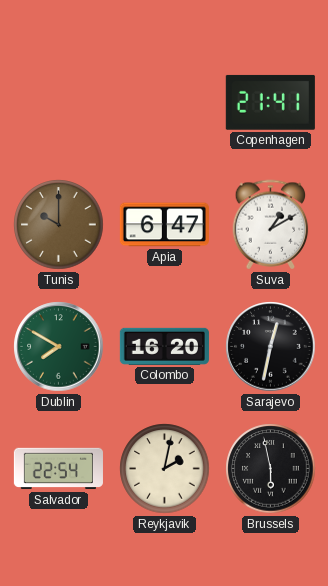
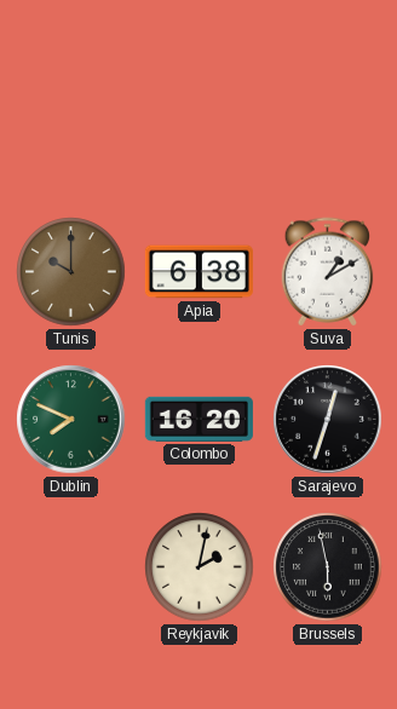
Copenhagen: 21:41 -> none
Apia: 6:47 -> 6:38
Dublin: 7:50 -> 7:49
Sarajevo: 12:32 -> 12:33
Salvador: 22:54 -> none
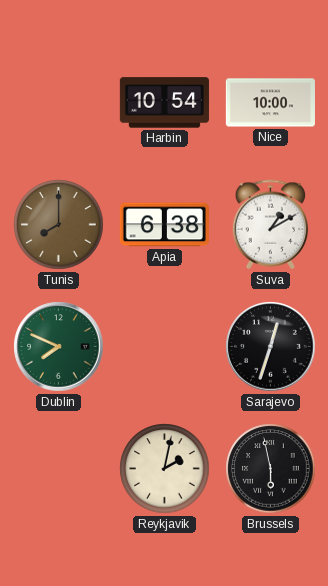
Harbin: none -> 10:54
Nice: none -> 10:00
Tunis: 10:00 -> 8:00
Colombo: 16:20 -> none
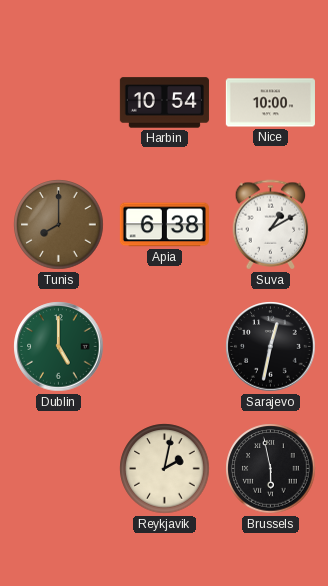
Dublin: 7:49 -> 5:00
Sarajevo: 12:33 -> 12:32
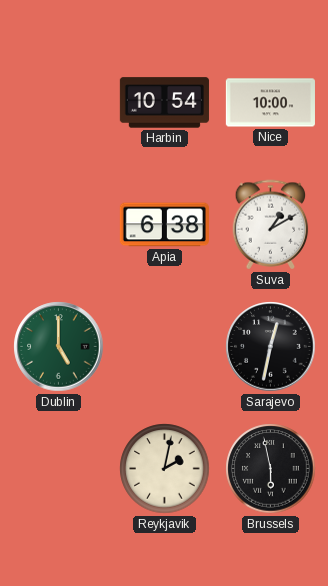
Tunis: 8:00 -> none
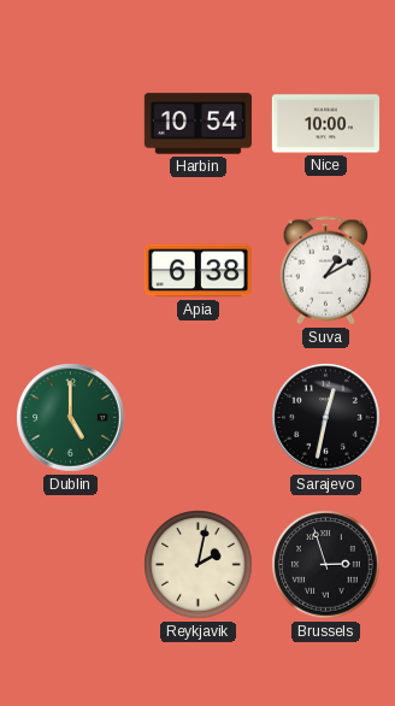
Brussels: 5:58 -> 2:57
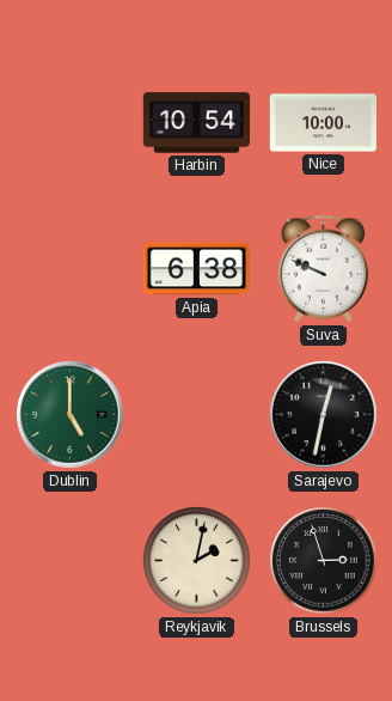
Suva: 1:10 -> 9:49
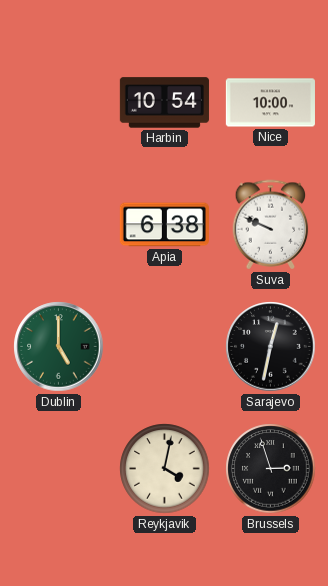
Reykjavik: 2:02 -> 4:02
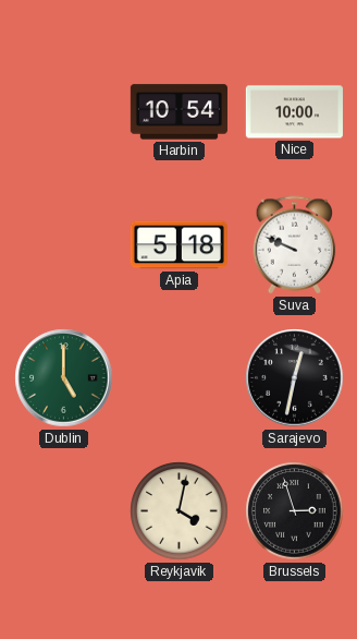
Apia: 6:38 -> 5:18
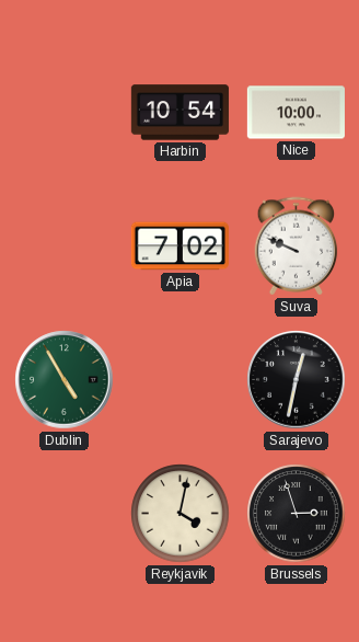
Apia: 5:18 -> 7:02
Dublin: 5:00 -> 4:55
